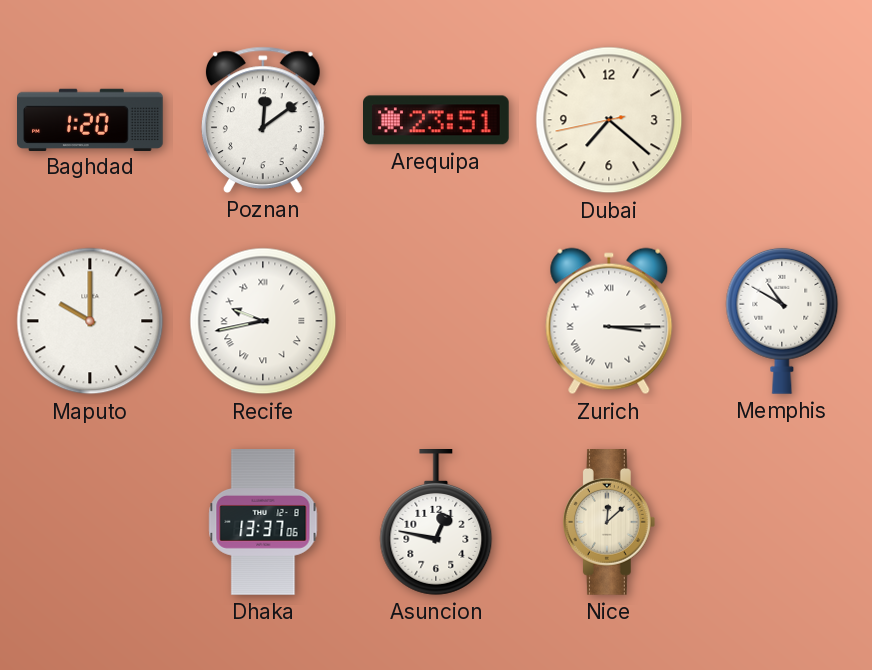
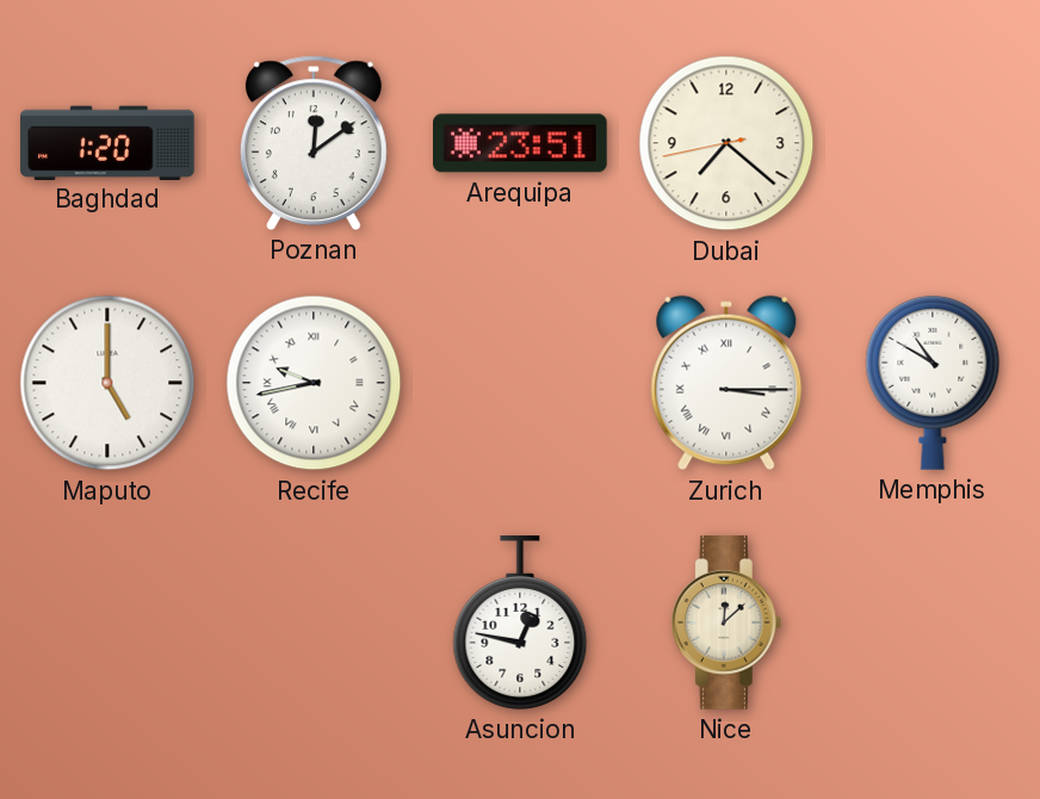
Maputo: 10:00 -> 5:00
Dhaka: 13:37 -> none
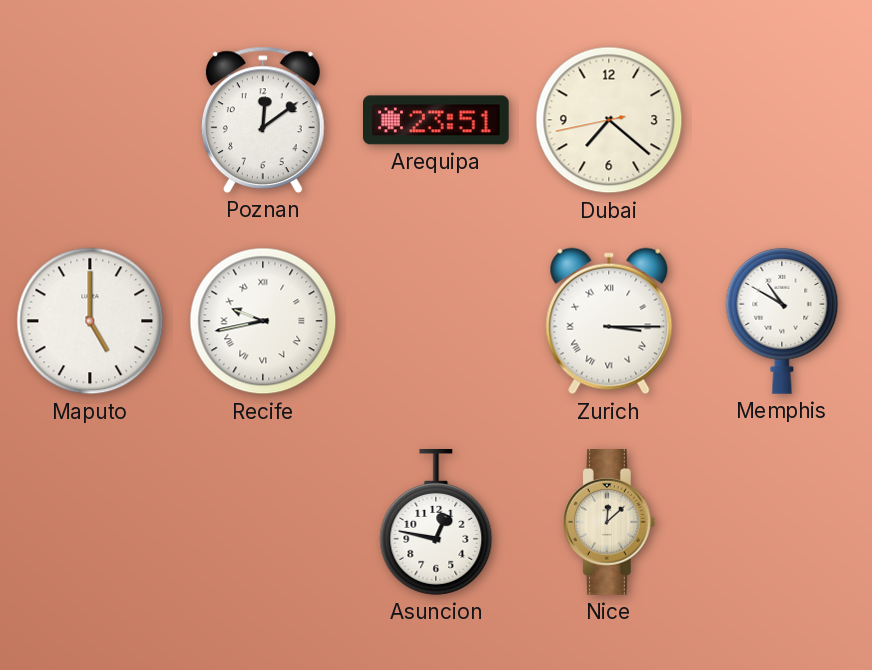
Baghdad: 1:20 -> none
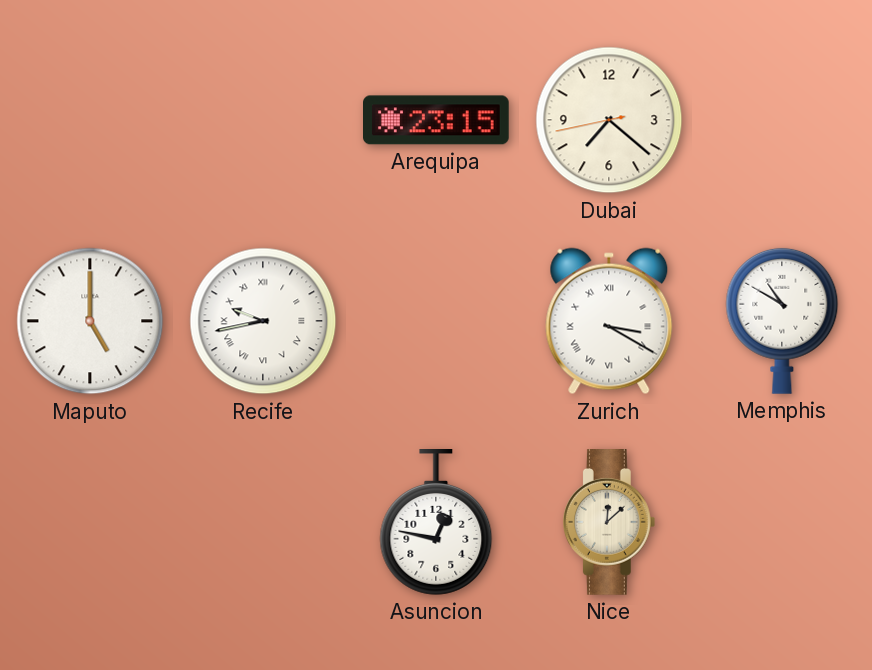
Poznan: 12:09 -> none
Arequipa: 23:51 -> 23:15
Zurich: 3:15 -> 3:20
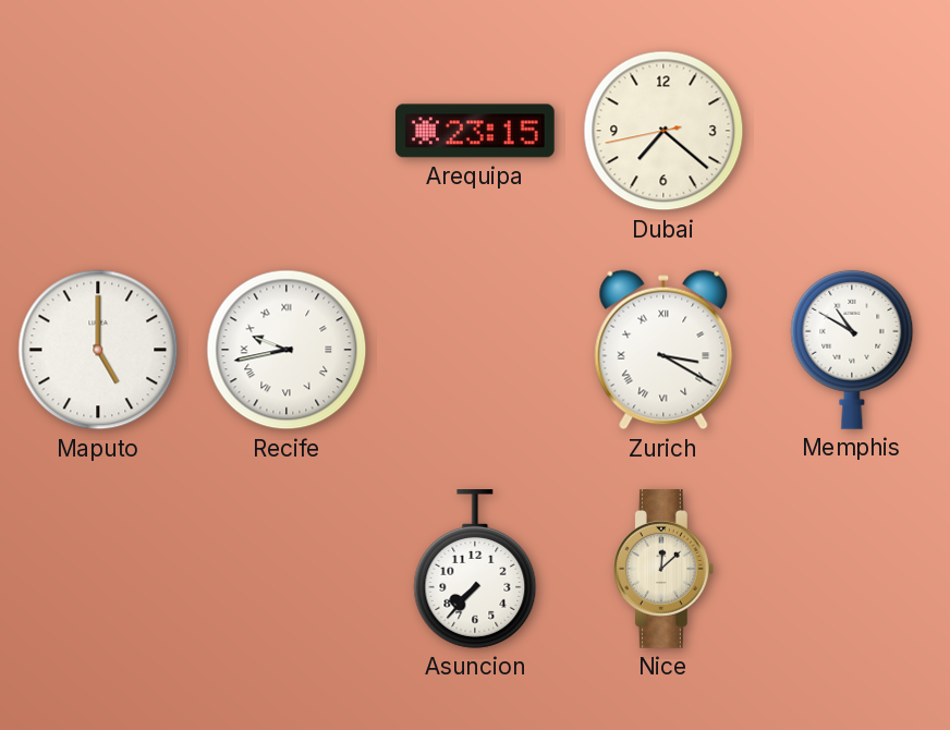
Asuncion: 12:47 -> 7:37
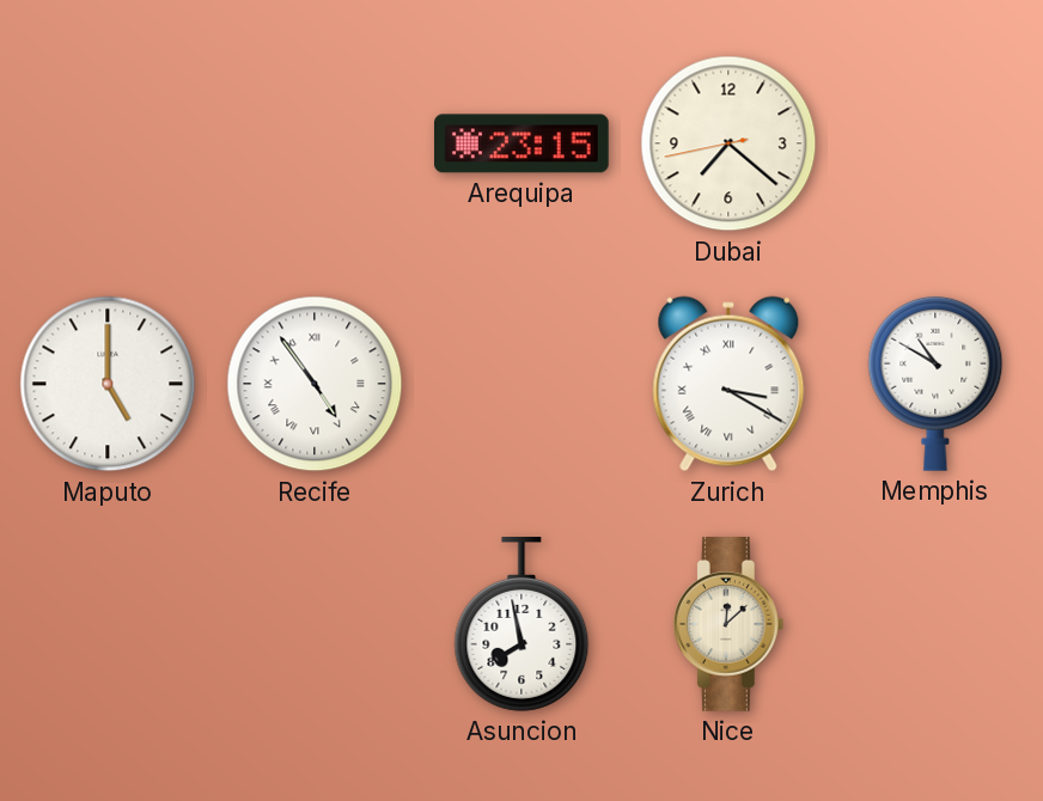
Recife: 9:43 -> 4:54
Asuncion: 7:37 -> 7:58
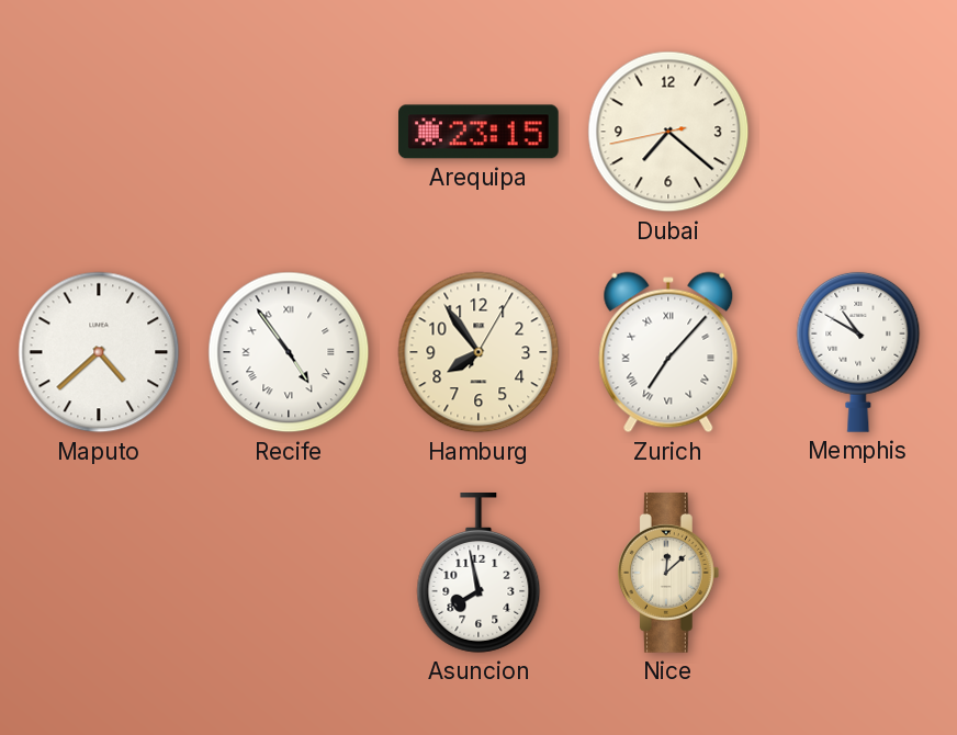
Maputo: 5:00 -> 4:38
Hamburg: none -> 7:54
Zurich: 3:20 -> 7:07
